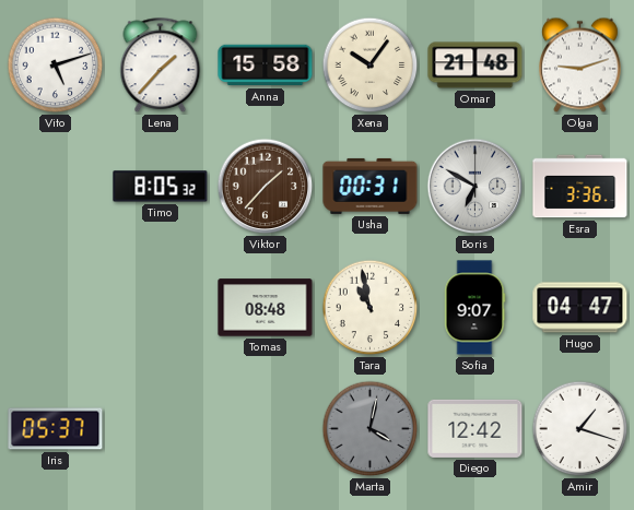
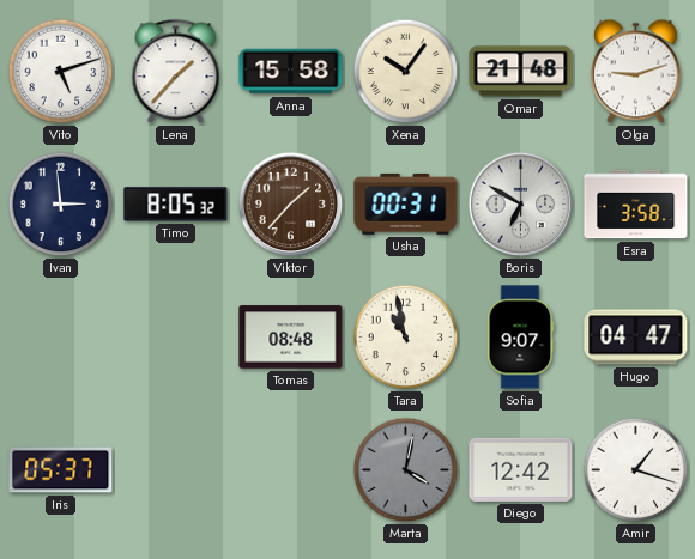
Ivan: none -> 2:59
Esra: 3:36 -> 3:58
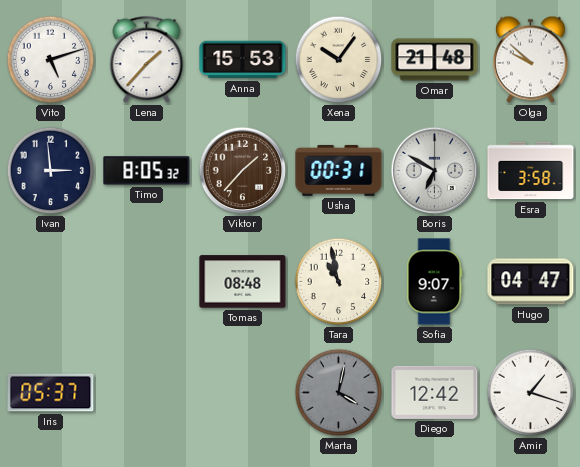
Anna: 15:58 -> 15:53
Olga: 9:12 -> 9:52
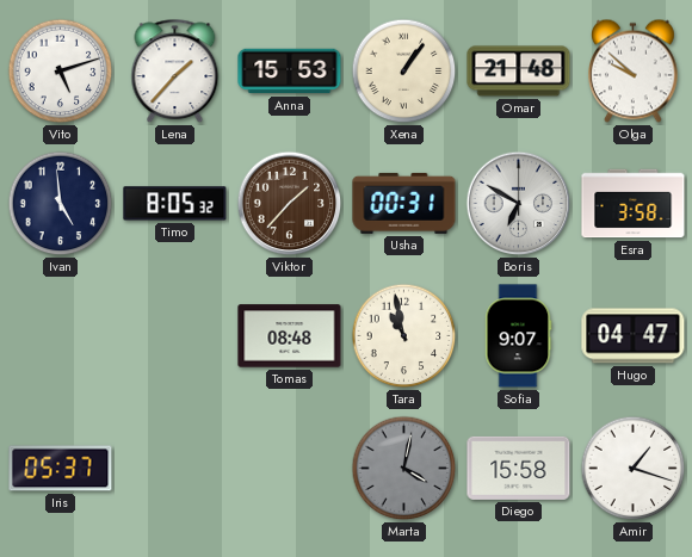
Xena: 10:06 -> 1:06
Ivan: 2:59 -> 4:59
Diego: 12:42 -> 15:58
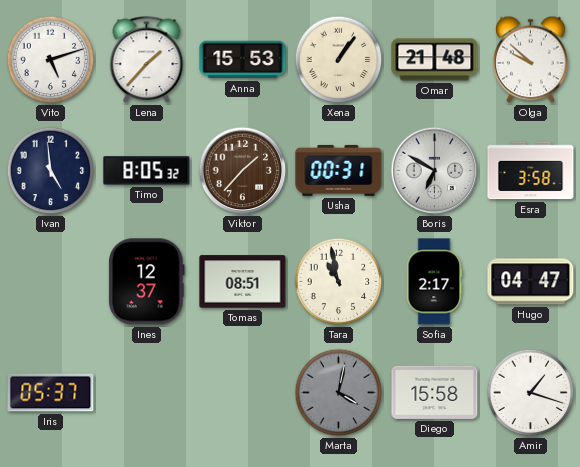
Ines: none -> 12:37
Tomas: 08:48 -> 08:51
Sofia: 9:07 -> 2:17
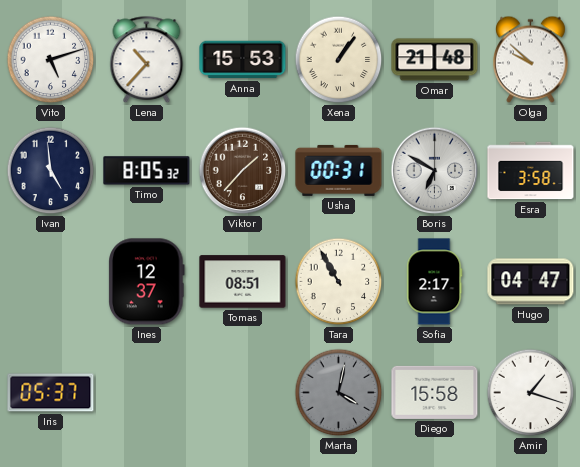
Lena: 1:37 -> 10:37
Tara: 10:58 -> 10:55
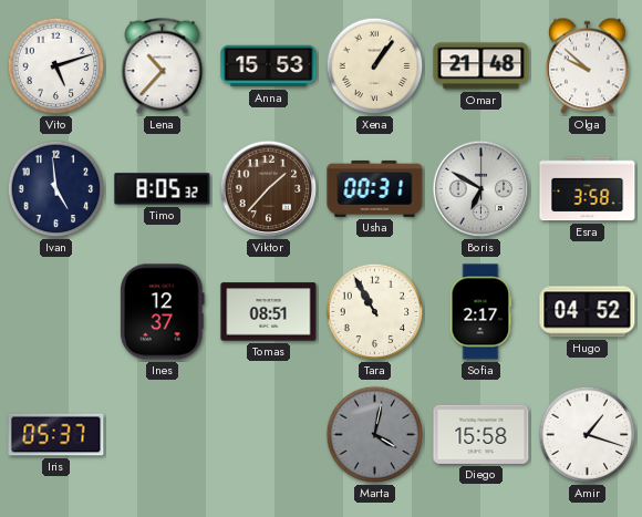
Hugo: 04:47 -> 04:52
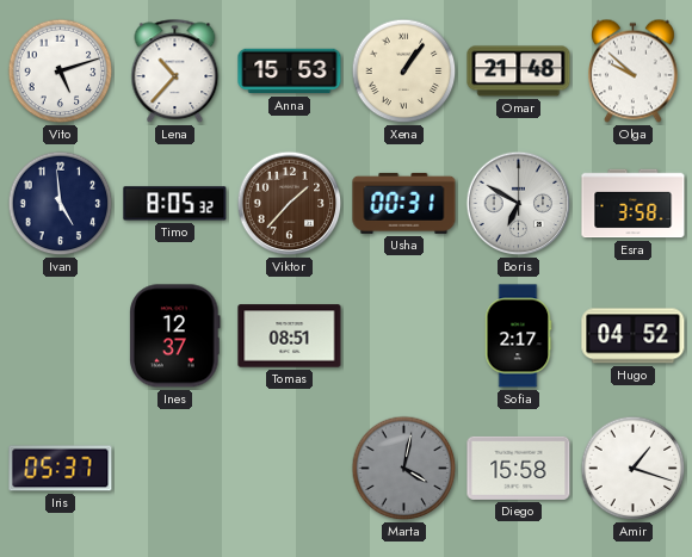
Tara: 10:55 -> none
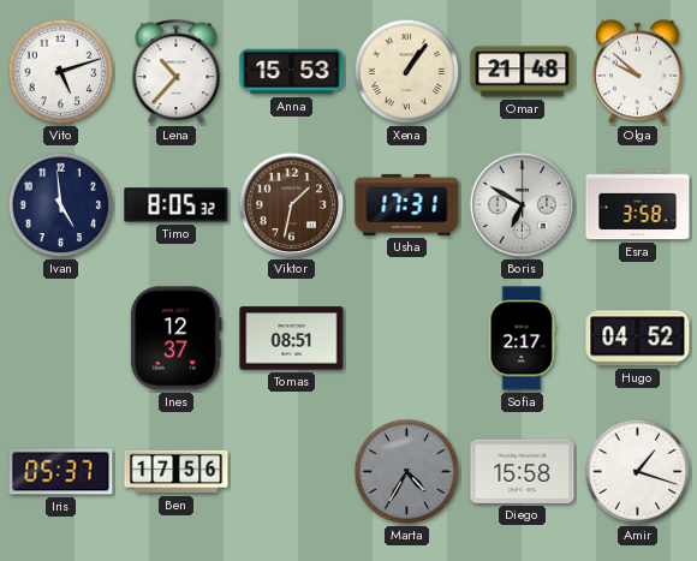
Viktor: 1:37 -> 1:32
Usha: 00:31 -> 17:31
Ben: none -> 17:56
Marta: 4:02 -> 4:35
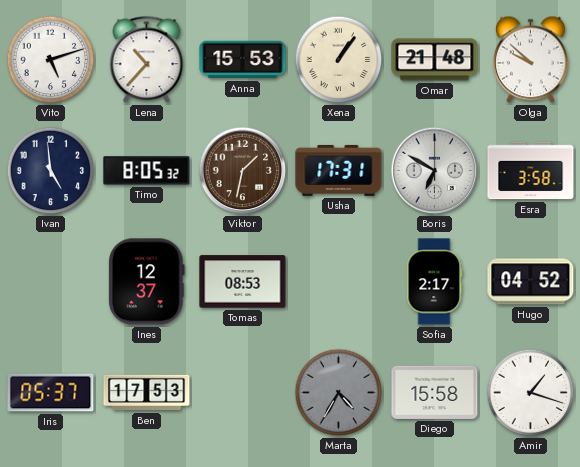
Tomas: 08:51 -> 08:53
Ben: 17:56 -> 17:53
